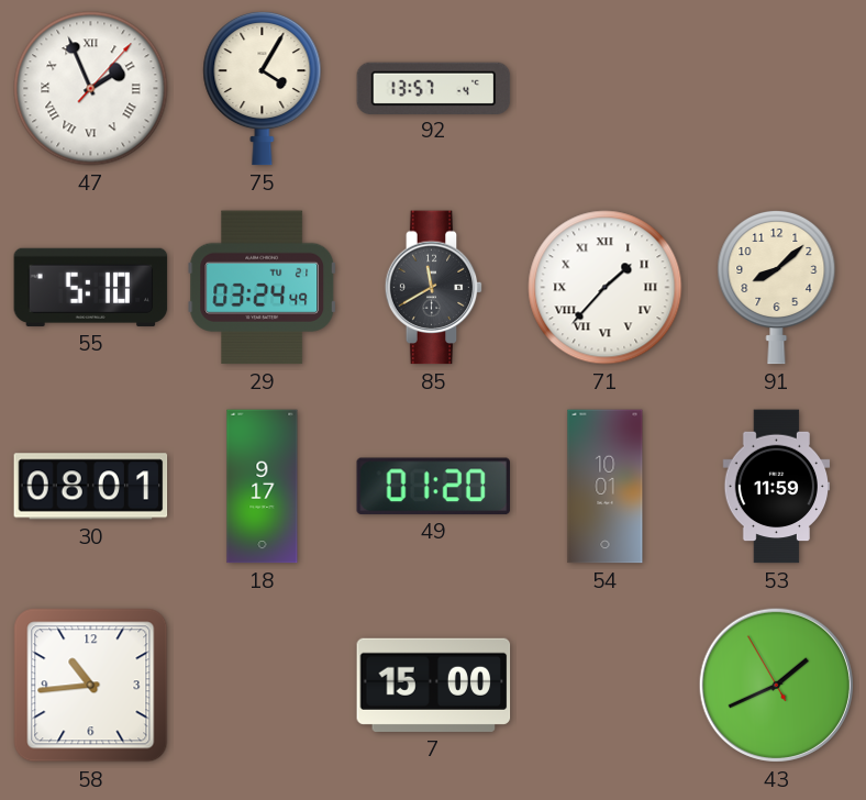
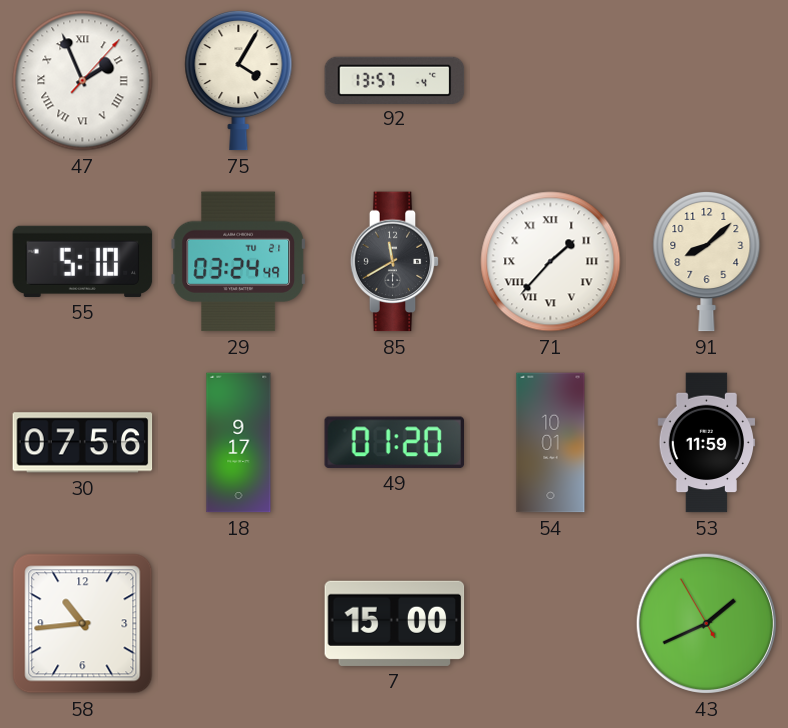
30: 08:01 -> 07:56
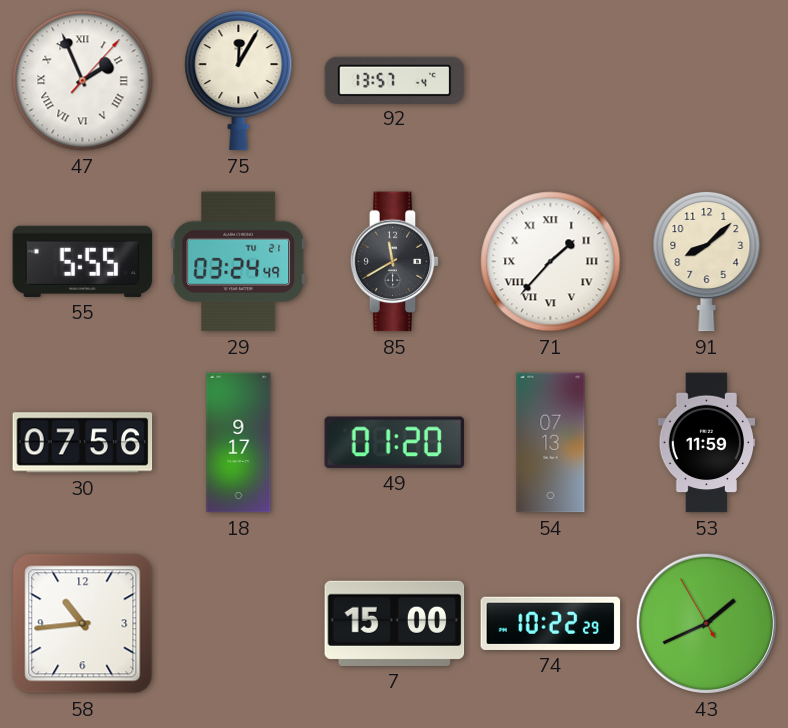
75: 4:05 -> 12:05
55: 5:10 -> 5:55
54: 10:01 -> 07:13
74: none -> 10:22
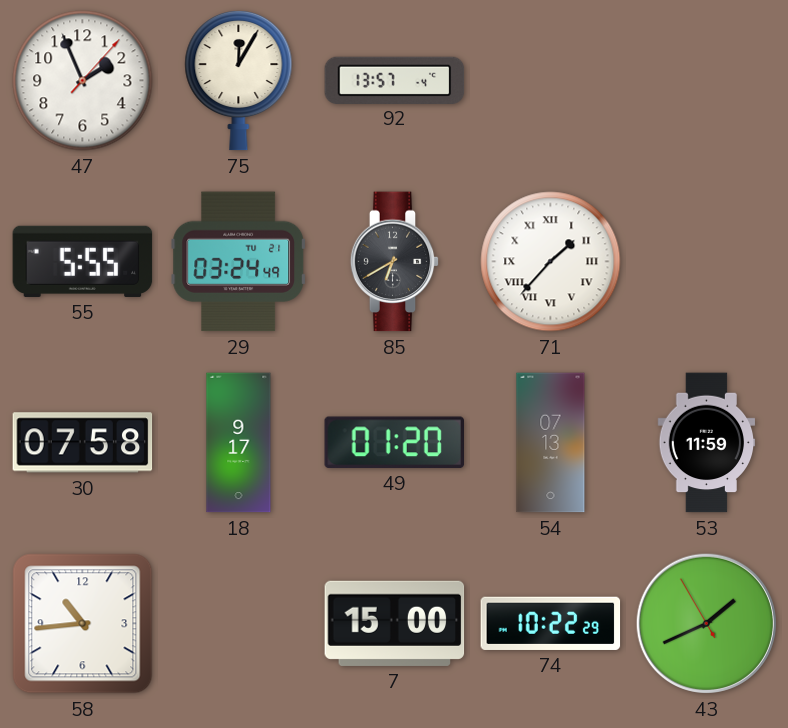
47 numerals: Roman -> Arabic
85: 11:40 -> 6:40
91: 8:08 -> none
30: 07:56 -> 07:58
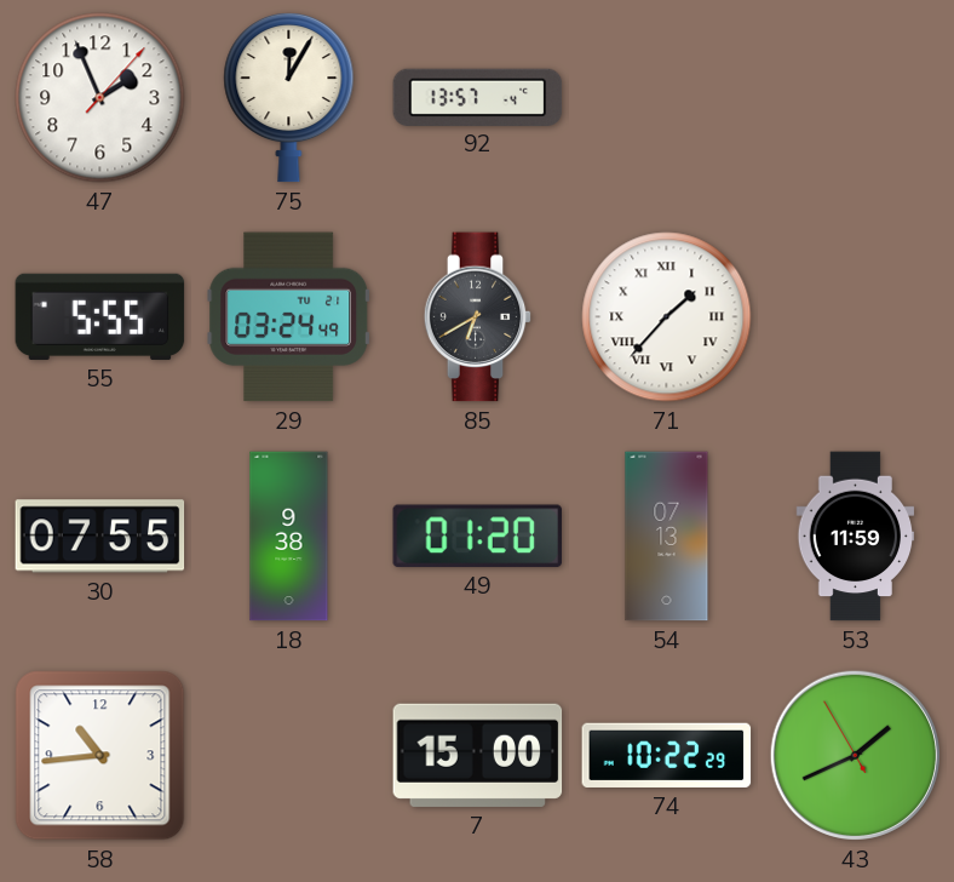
30: 07:58 -> 07:55
18: 9:17 -> 9:38
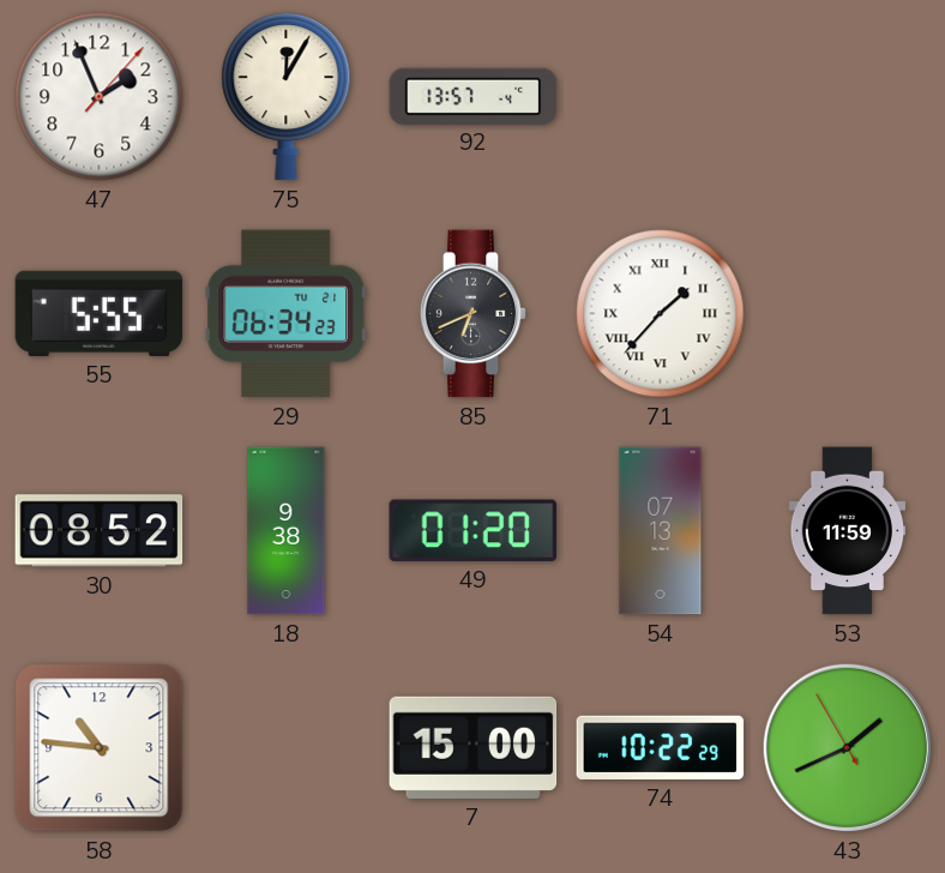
29: 03:24 -> 06:34
85: 6:40 -> 6:41
30: 07:55 -> 08:52
58: 10:44 -> 10:46
